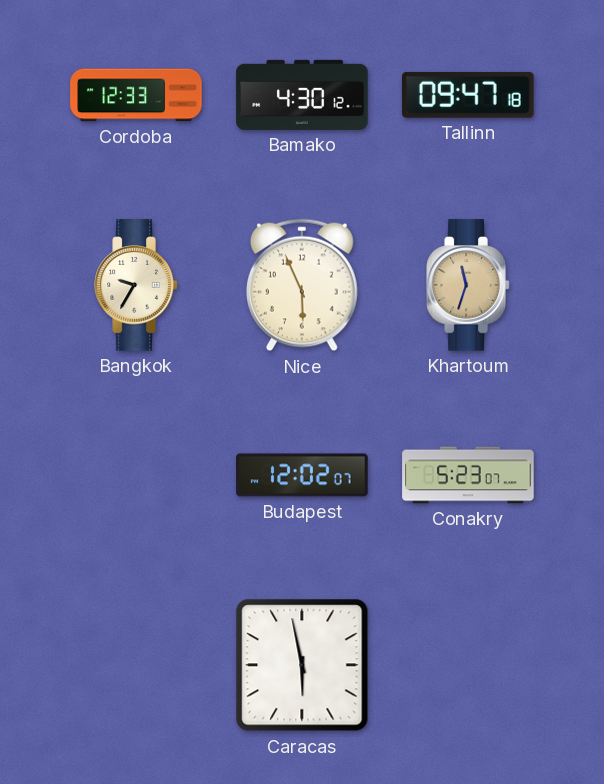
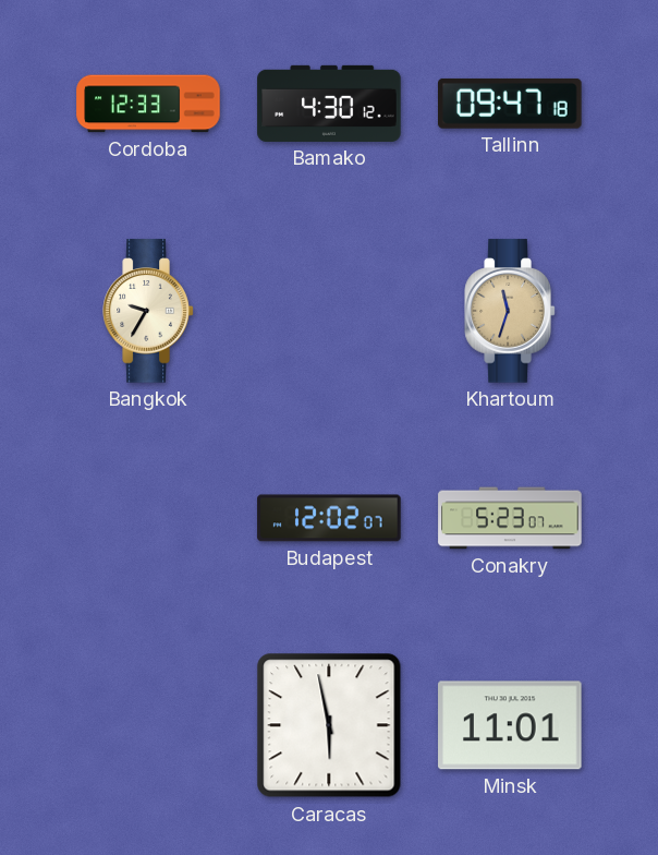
Nice: 5:56 -> none
Minsk: none -> 11:01
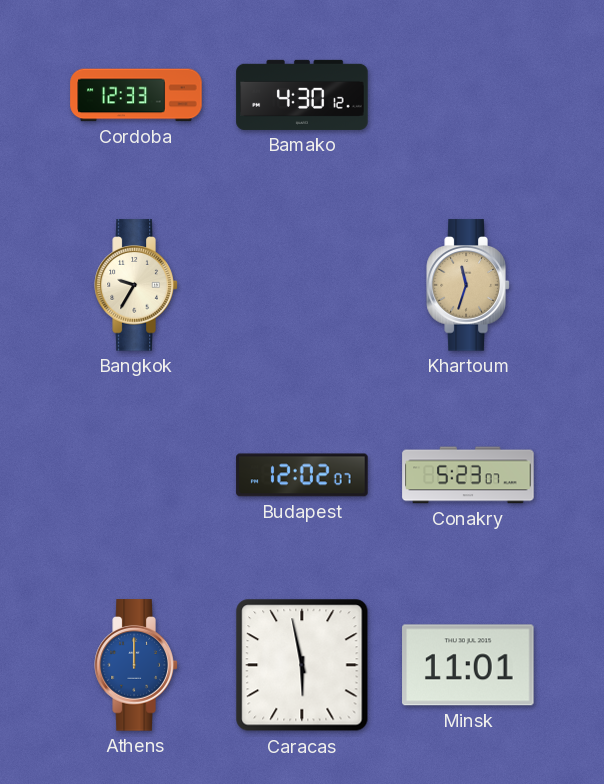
Tallinn: 09:47 -> none
Athens: none -> 12:00
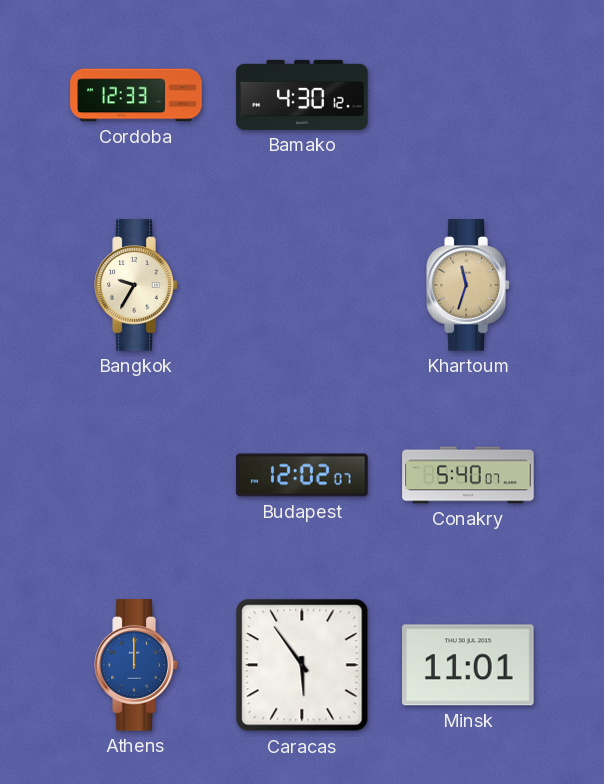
Conakry: 5:23 -> 5:40
Caracas: 5:58 -> 5:54
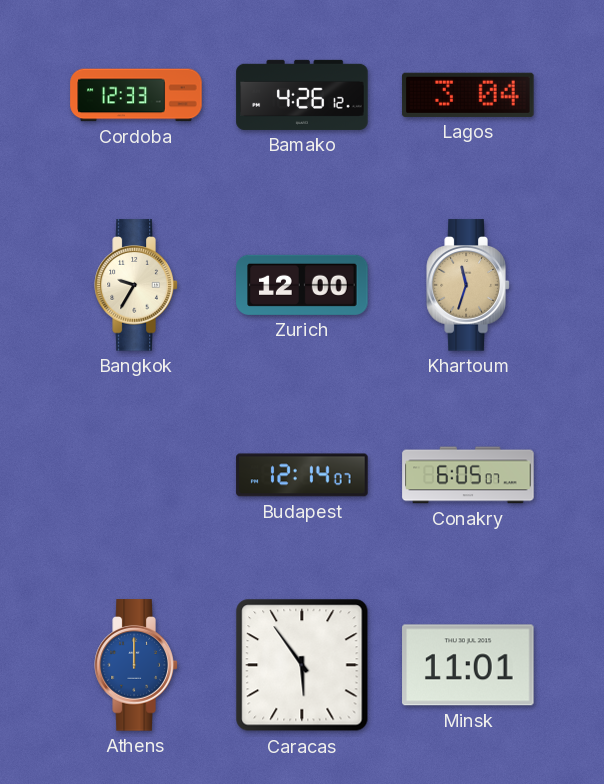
Bamako: 4:30 -> 4:26
Lagos: none -> 3:04
Zurich: none -> 12:00
Budapest: 12:02 -> 12:14
Conakry: 5:40 -> 6:05
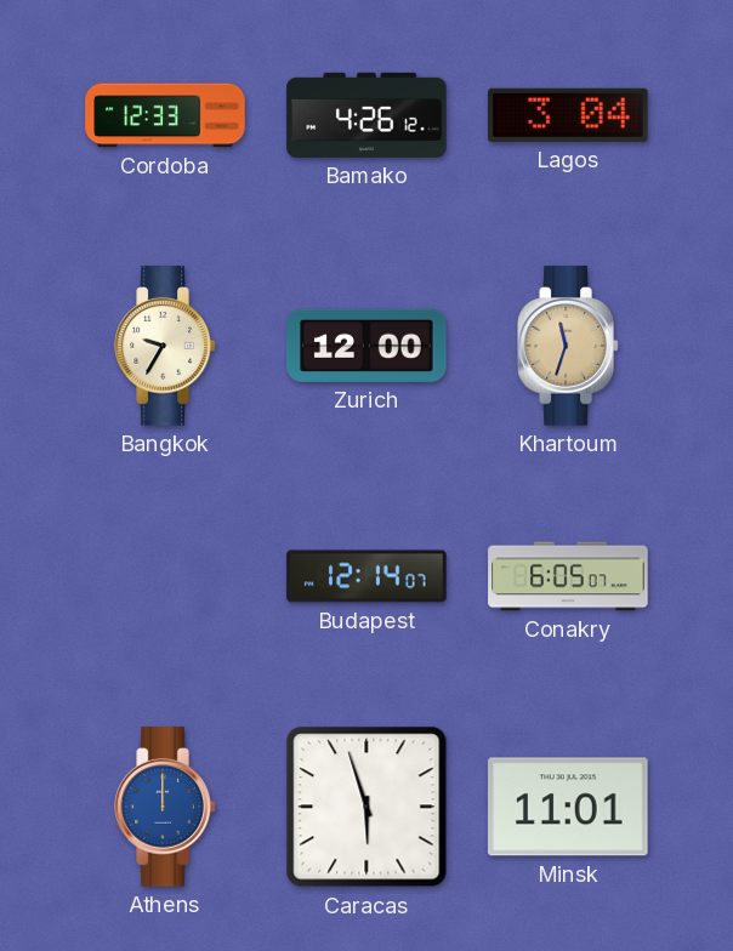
Caracas: 5:54 -> 5:57
